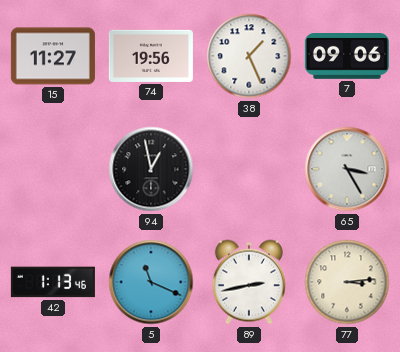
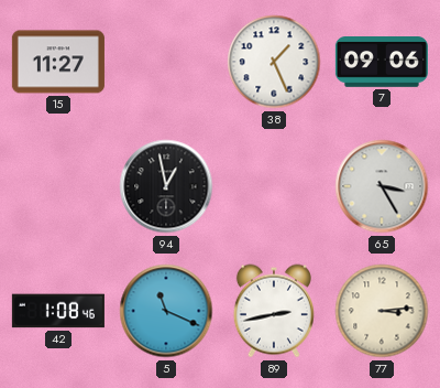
74: 19:56 -> none
42: 1:13 -> 1:08
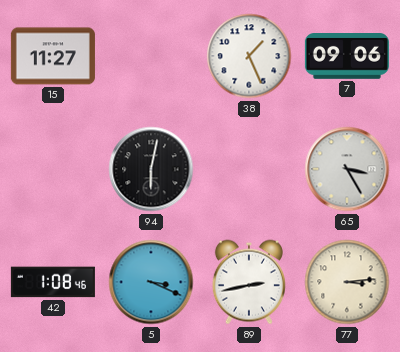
94: 12:58 -> 6:02
5: 11:19 -> 3:19
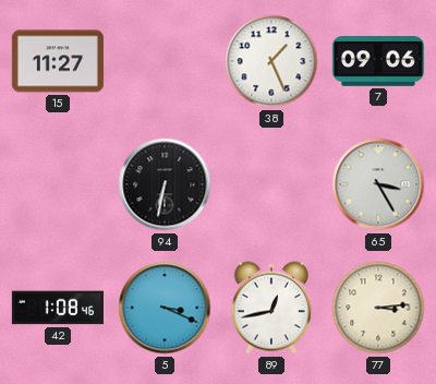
94: 6:02 -> 6:32
89: 2:43 -> 12:43
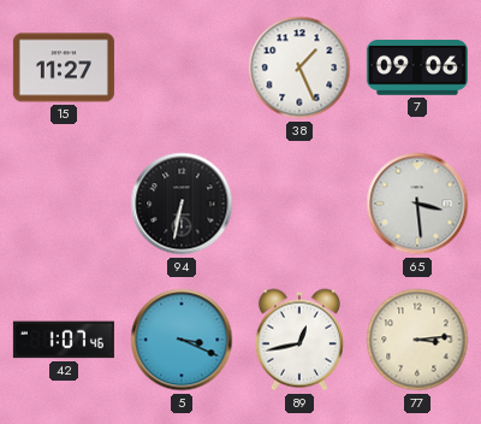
65: 3:25 -> 3:29
42: 1:08 -> 1:07
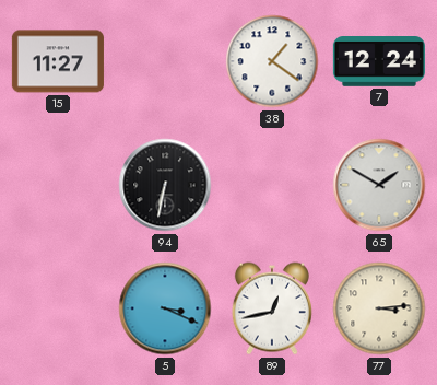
38: 1:26 -> 1:21
7: 09:06 -> 12:24
65: 3:29 -> 1:50
42: 1:07 -> none
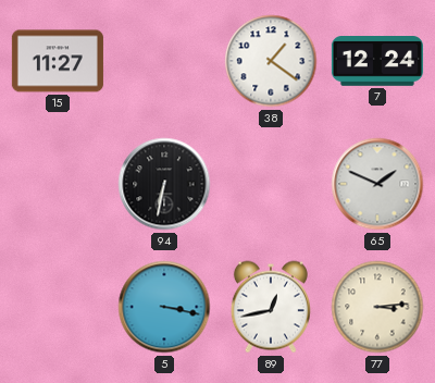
65: 1:50 -> 1:49
5: 3:19 -> 3:17
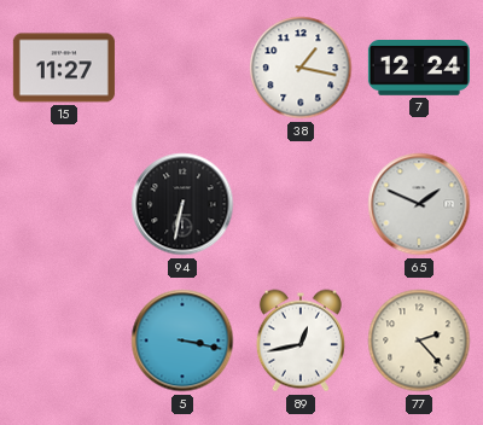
38: 1:21 -> 1:17
77: 3:14 -> 2:23
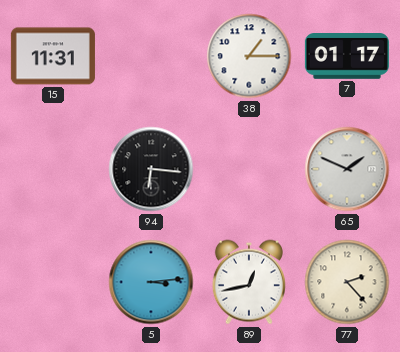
15: 11:27 -> 11:31
38: 1:17 -> 1:15
7: 12:24 -> 01:17
94: 6:32 -> 6:16
5: 3:17 -> 3:14
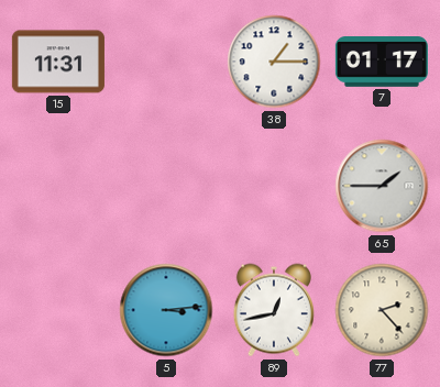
94: 6:16 -> none
65: 1:49 -> 1:45
